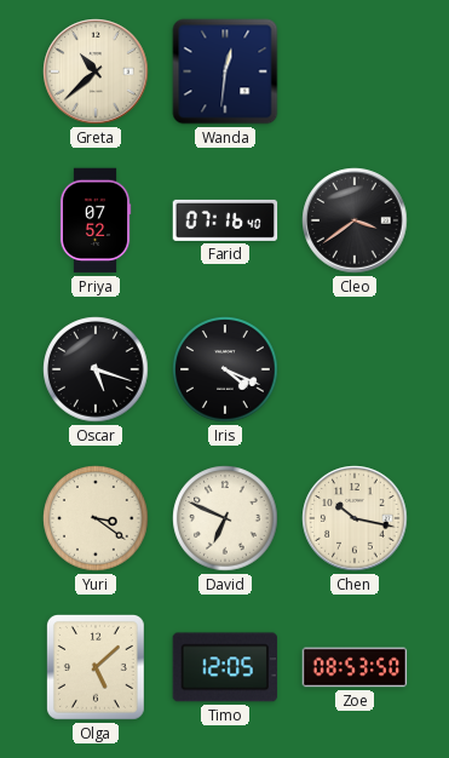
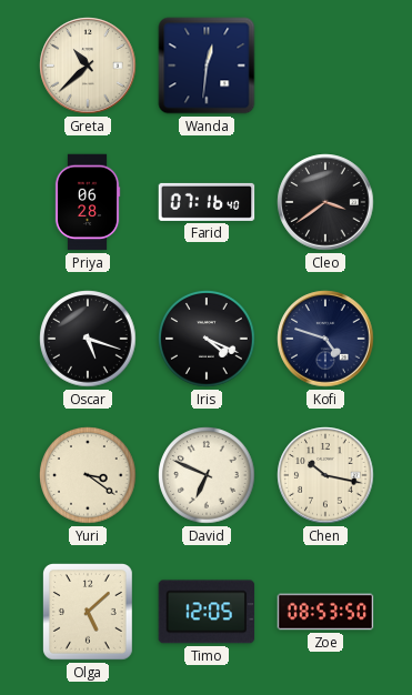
Priya: 07:52 -> 06:28
Kofi: none -> 4:48
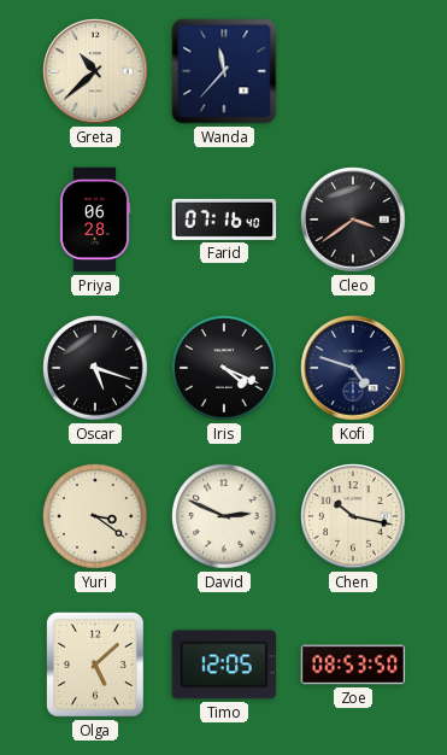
Wanda: 12:31 -> 11:37
David: 6:49 -> 2:49
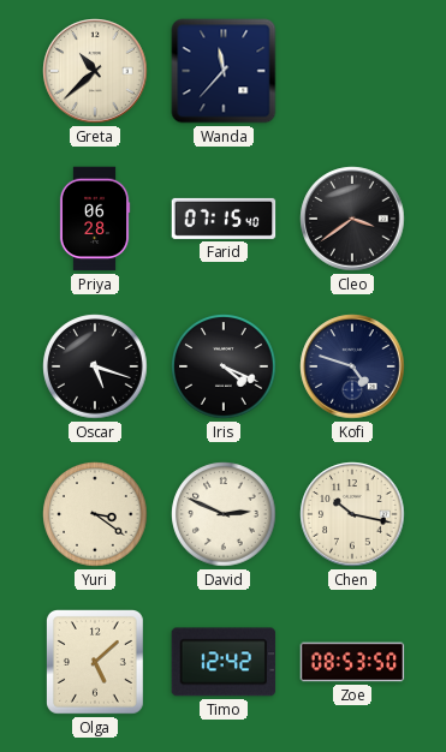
Farid: 07:16 -> 07:15
Timo: 12:05 -> 12:42
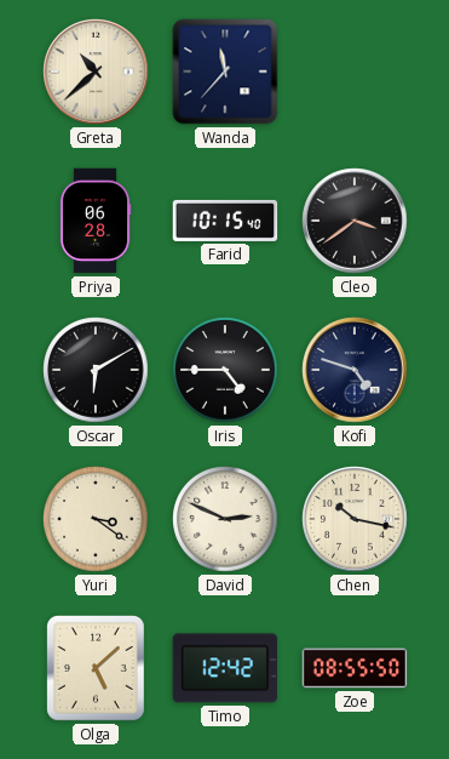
Farid: 07:15 -> 10:15
Oscar: 5:18 -> 6:10
Iris: 4:19 -> 4:45
Zoe: 08:53 -> 08:55
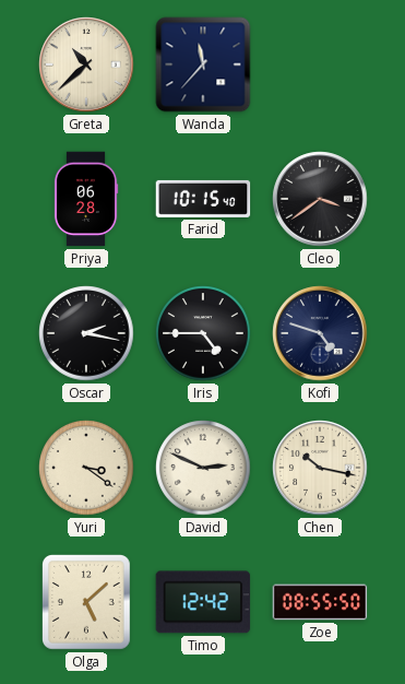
Oscar: 6:10 -> 2:17
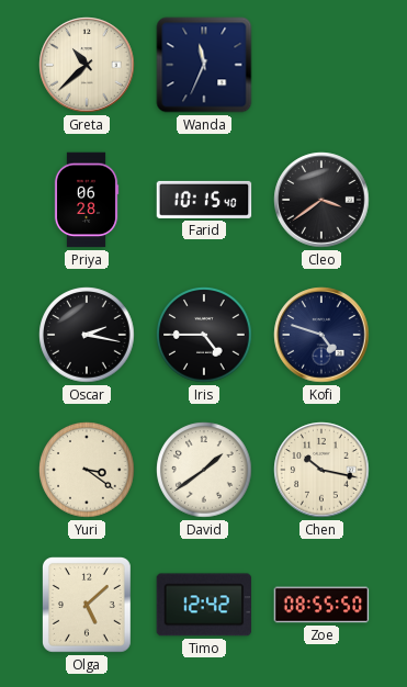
Wanda: 11:37 -> 11:34
David: 2:49 -> 1:39
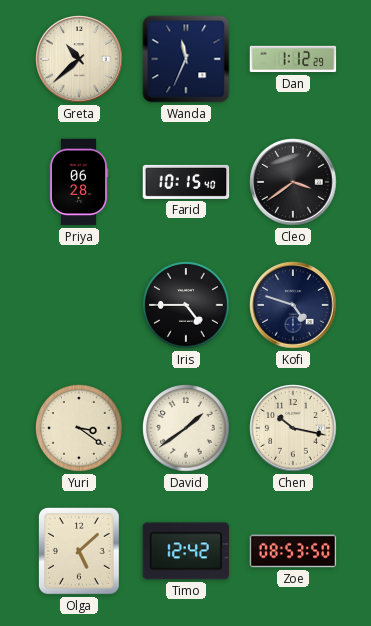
Dan: none -> 1:12
Oscar: 2:17 -> none
Zoe: 08:55 -> 08:53
